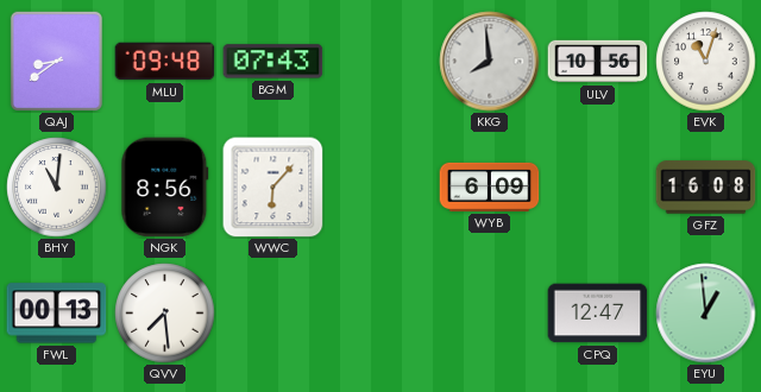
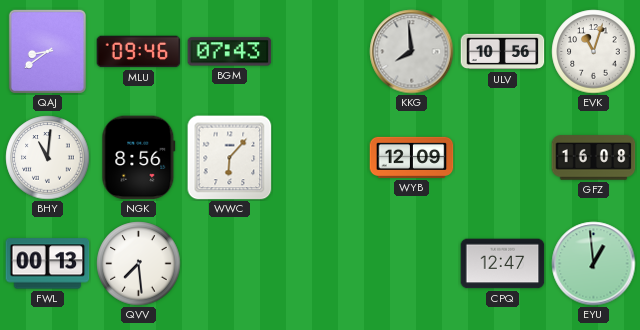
MLU: 09:48 -> 09:46
WYB: 6:09 -> 12:09
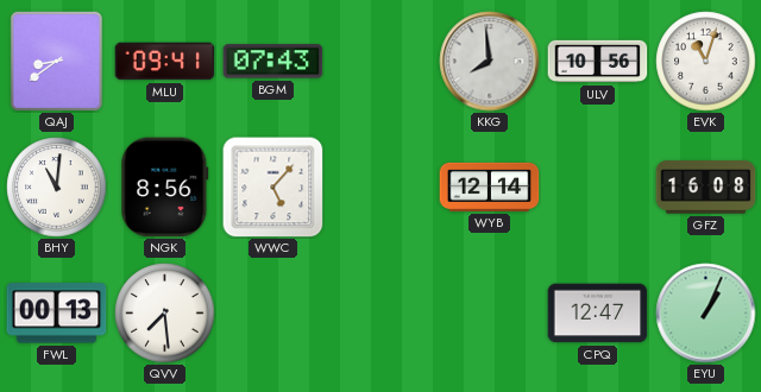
MLU: 09:46 -> 09:41
WWC: 6:07 -> 5:07
WYB: 12:09 -> 12:14
EYU: 12:59 -> 1:04
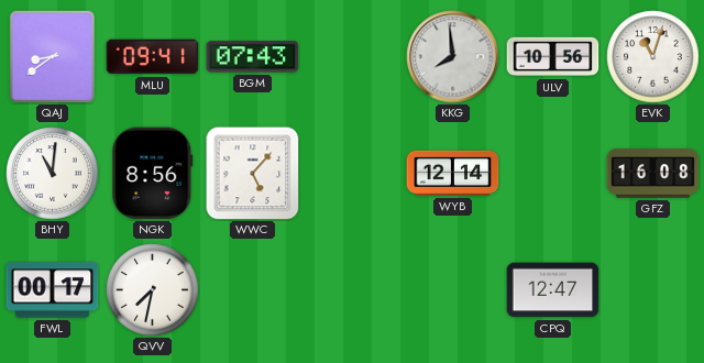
FWL: 00:13 -> 00:17
QVV: 7:29 -> 7:32
EYU: 1:04 -> none
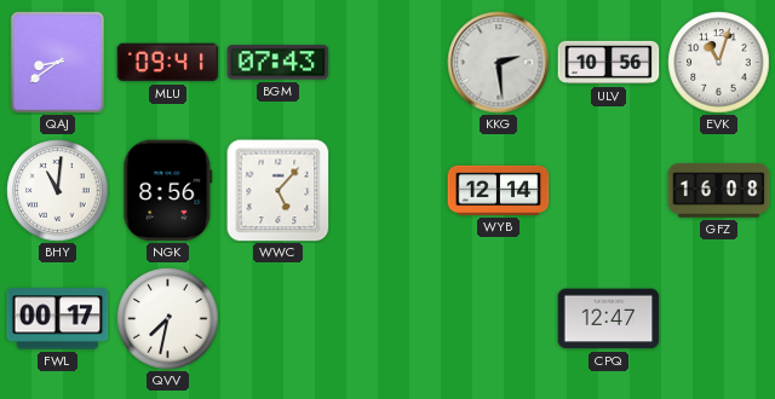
KKG: 7:59 -> 2:29
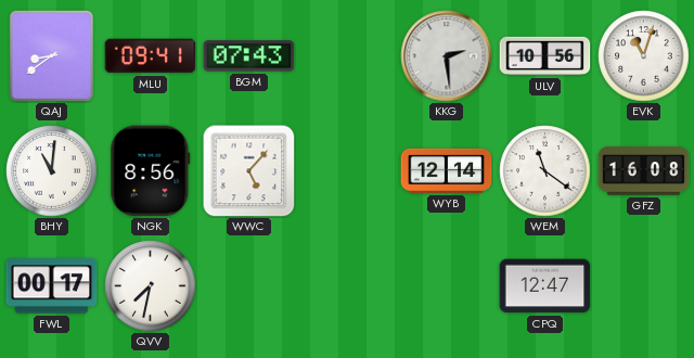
WEM: none -> 11:21
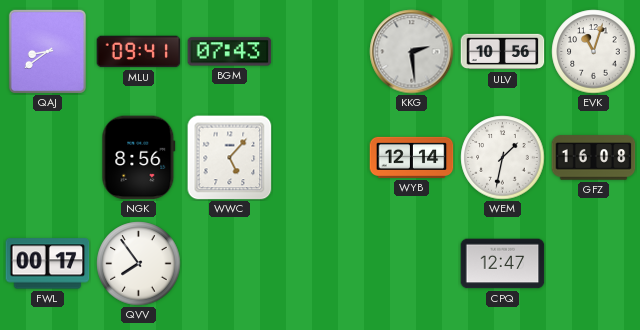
BHY: 11:01 -> none
WEM: 11:21 -> 1:32
QVV: 7:32 -> 7:54
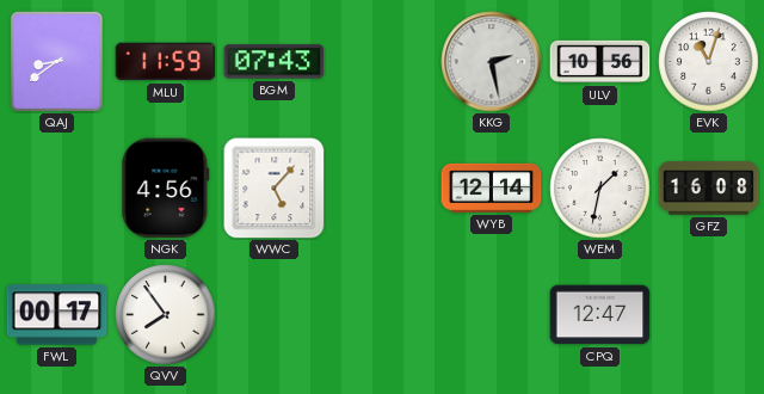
MLU: 09:41 -> 11:59
KKG: 2:29 -> 2:28
NGK: 8:56 -> 4:56
